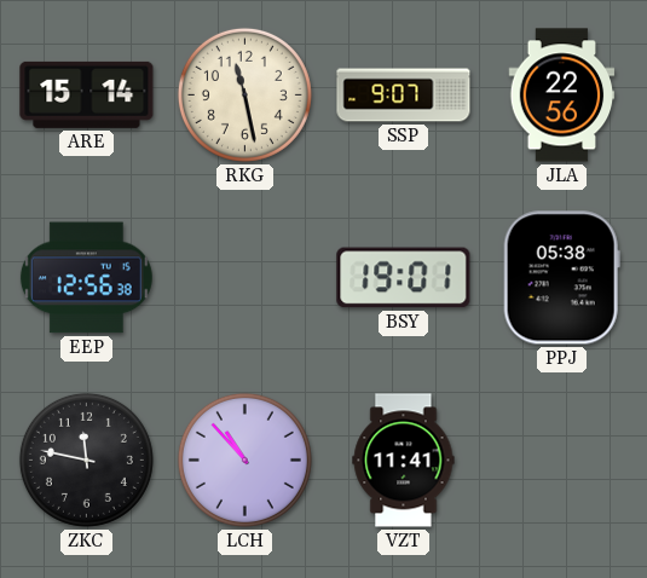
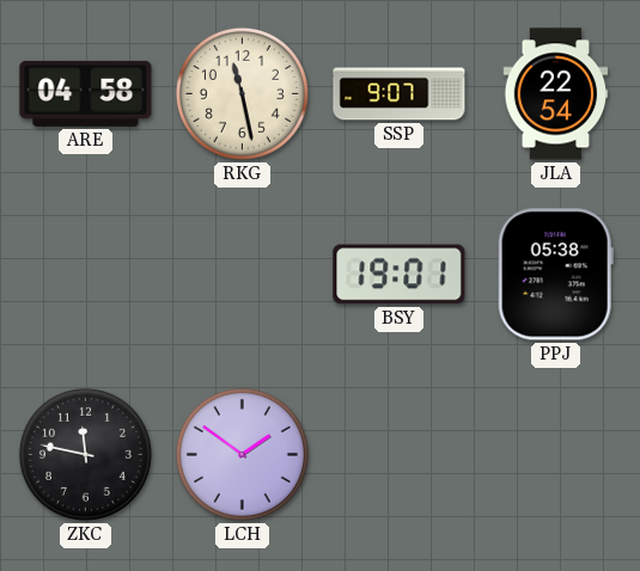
ARE: 15:14 -> 04:58
JLA: 22:56 -> 22:54
EEP: 12:56 -> none
LCH: 10:53 -> 1:51
VZT: 11:41 -> none
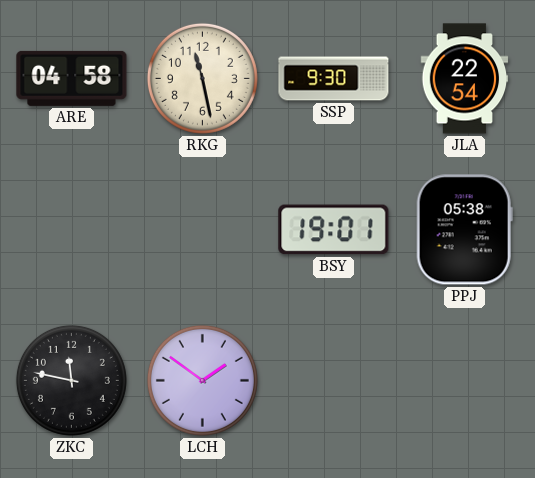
SSP: 9:07 -> 9:30
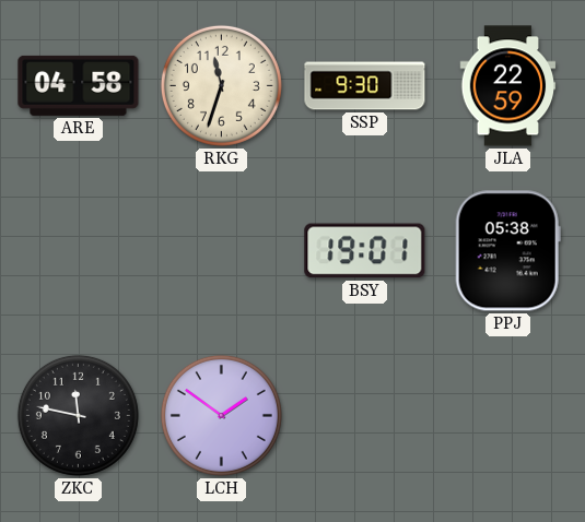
RKG: 11:28 -> 11:33
JLA: 22:54 -> 22:59
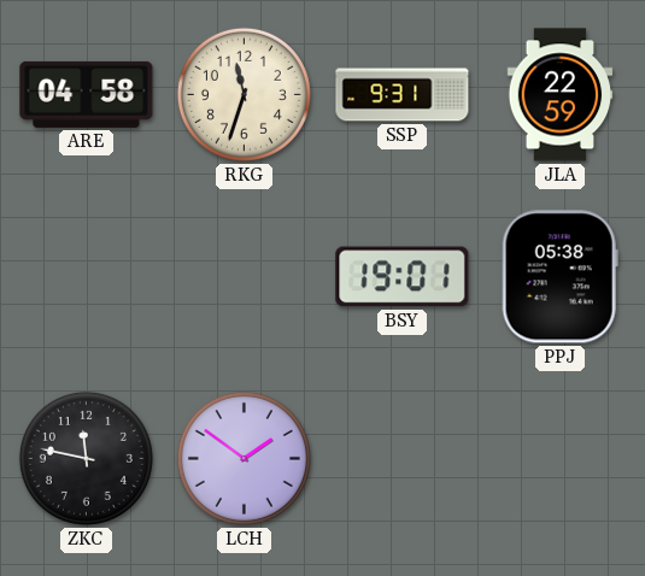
SSP: 9:30 -> 9:31
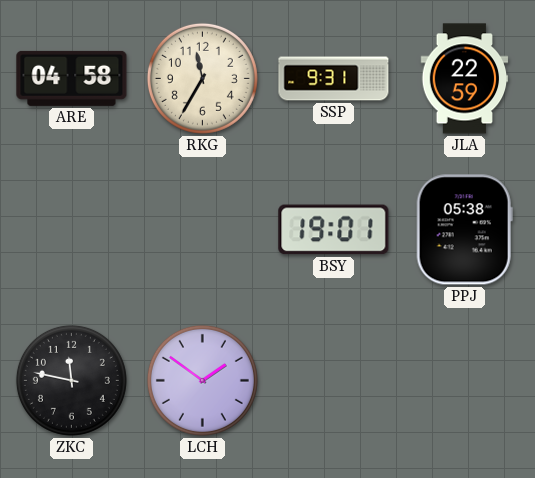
RKG: 11:33 -> 11:35
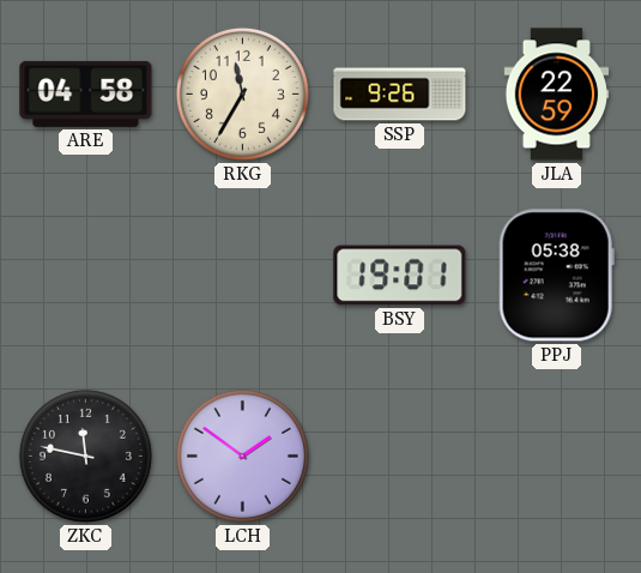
SSP: 9:31 -> 9:26
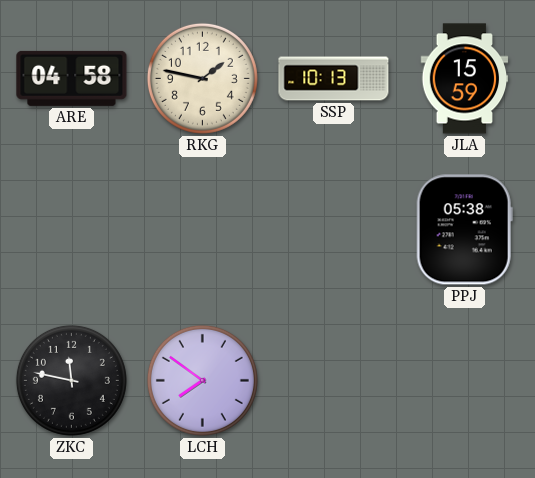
RKG: 11:35 -> 1:47
SSP: 9:26 -> 10:13
JLA: 22:59 -> 15:59
BSY: 19:01 -> none
LCH: 1:51 -> 7:51
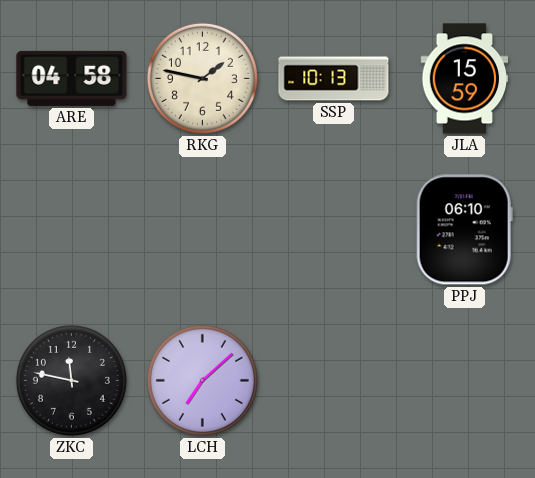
PPJ: 05:38 -> 06:10
LCH: 7:51 -> 7:08
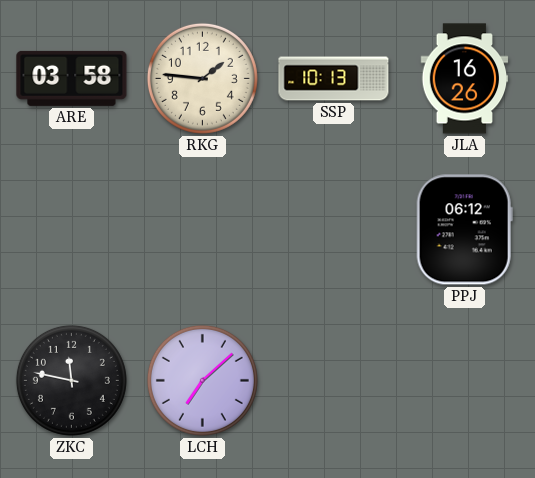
ARE: 04:58 -> 03:58
RKG: 1:47 -> 1:46
JLA: 15:59 -> 16:26
PPJ: 06:10 -> 06:12
